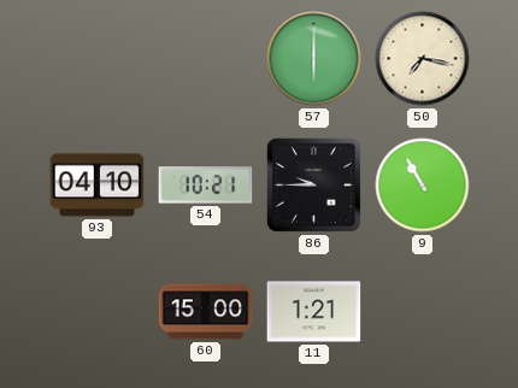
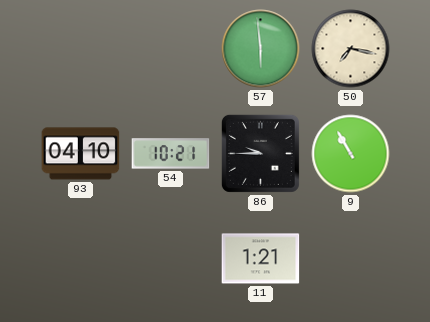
57: 6:00 -> 5:59
60: 15:00 -> none
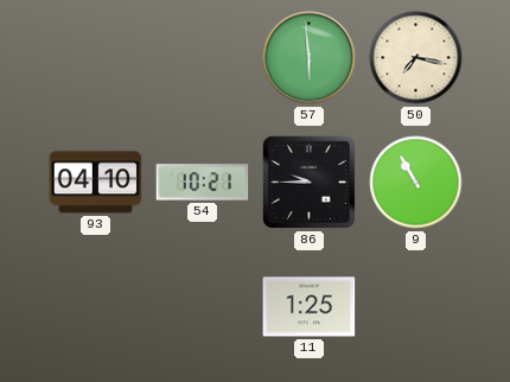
11: 1:21 -> 1:25
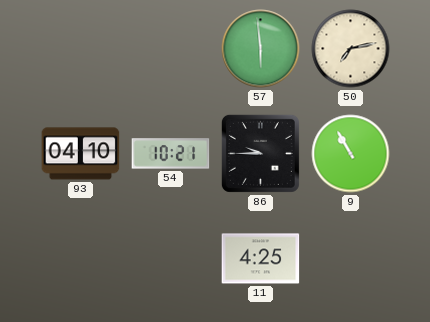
50: 7:17 -> 7:13
11: 1:25 -> 4:25
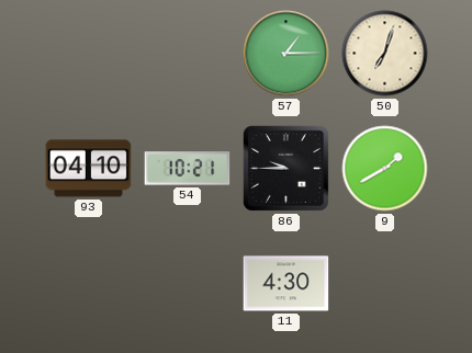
57: 5:59 -> 1:15
50: 7:13 -> 7:03
9: 10:55 -> 1:40
11: 4:25 -> 4:30
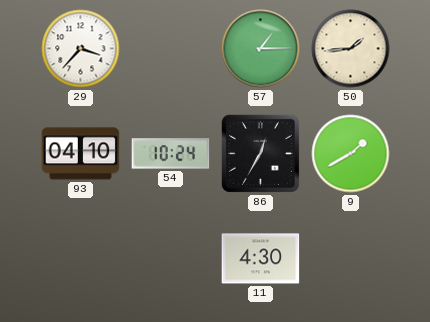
29: none -> 3:37
50: 7:03 -> 1:44
54: 10:21 -> 10:24
86: 9:45 -> 12:35
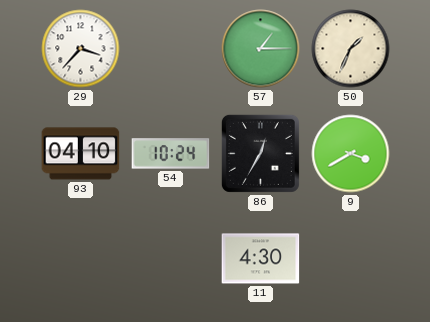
50: 1:44 -> 1:34
9: 1:40 -> 3:40
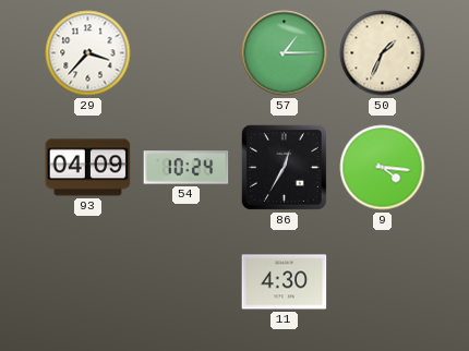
93: 04:10 -> 04:09
9: 3:40 -> 4:16
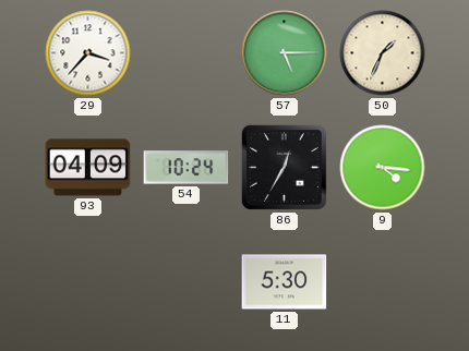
57: 1:15 -> 5:15
11: 4:30 -> 5:30
